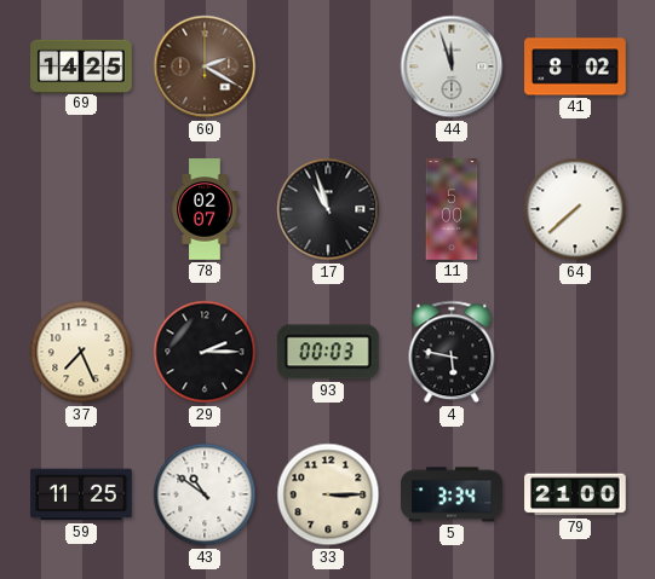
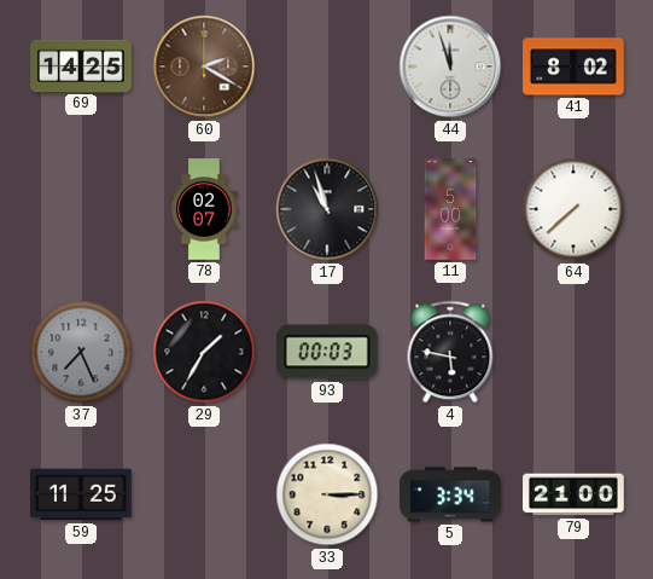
37 dial: cream -> grey
29: 2:15 -> 1:35
43: 10:51 -> none
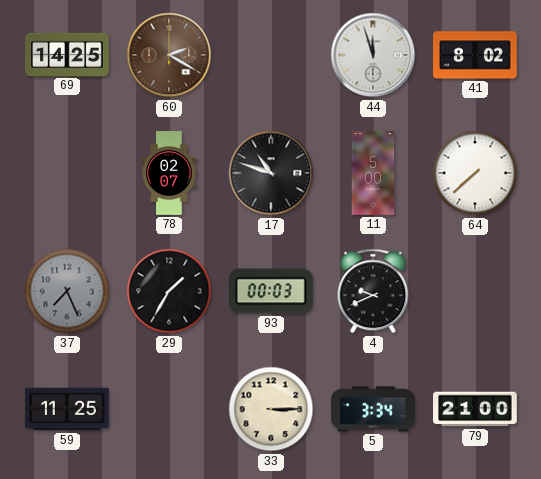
17: 10:57 -> 10:48
4: 5:47 -> 9:41
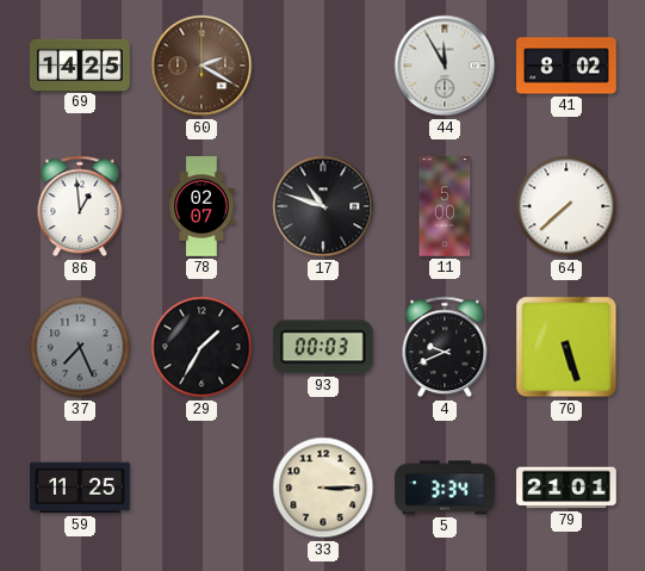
44: 11:57 -> 11:55
86: none -> 12:59
70: none -> 5:27
79: 21:00 -> 21:01
